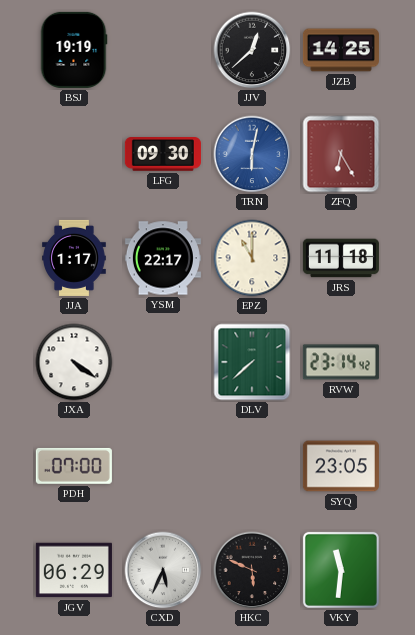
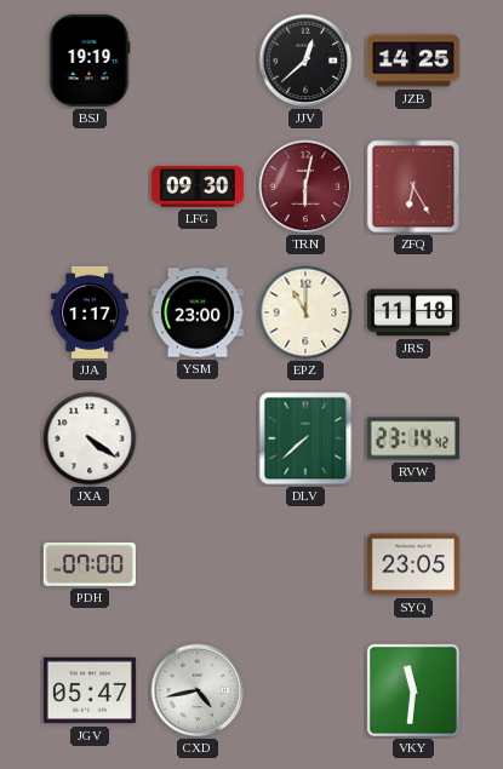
TRN dial: blue -> burgundy
YSM: 22:17 -> 23:00
JGV: 06:29 -> 05:47
CXD: 5:34 -> 4:43
HKC: 5:49 -> none
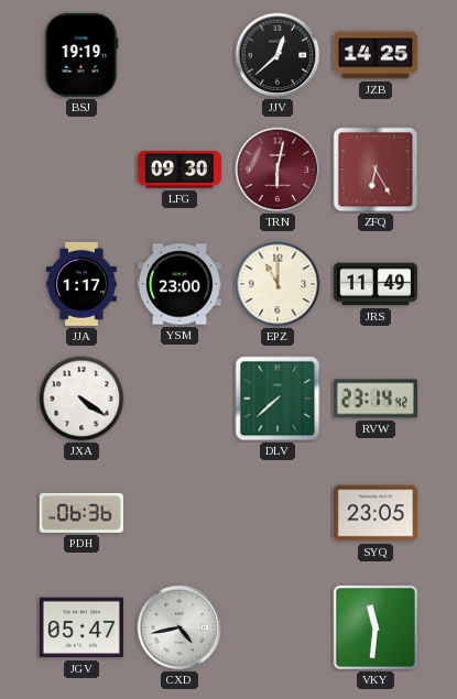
JRS: 11:18 -> 11:49
PDH: 07:00 -> 06:36
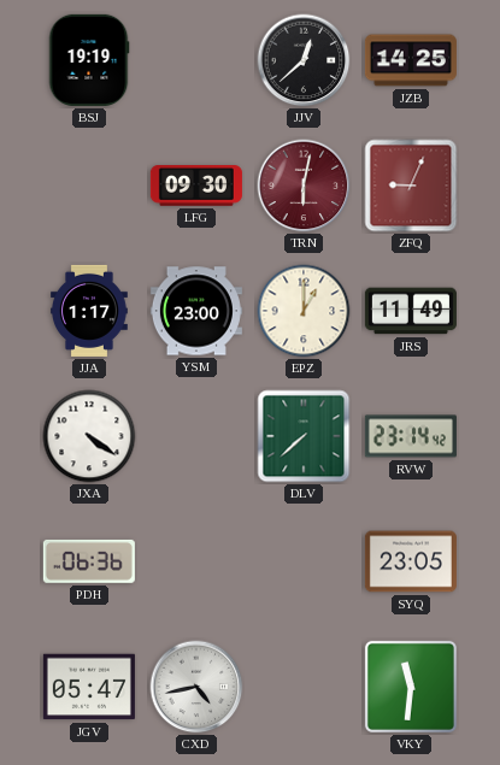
ZFQ: 6:25 -> 9:04
EPZ: 11:00 -> 1:00
